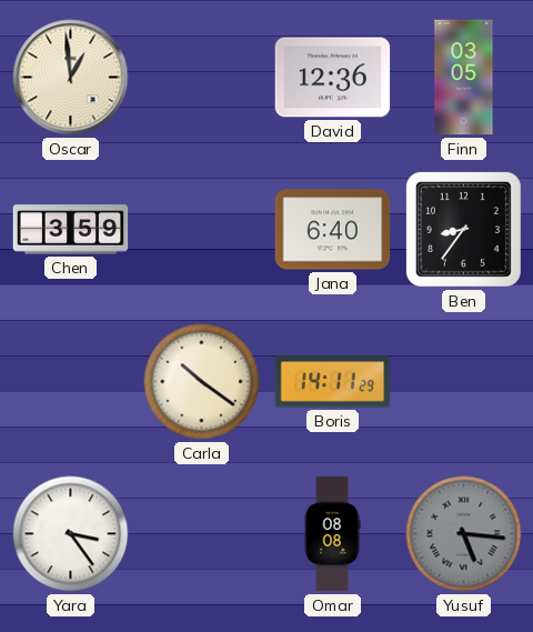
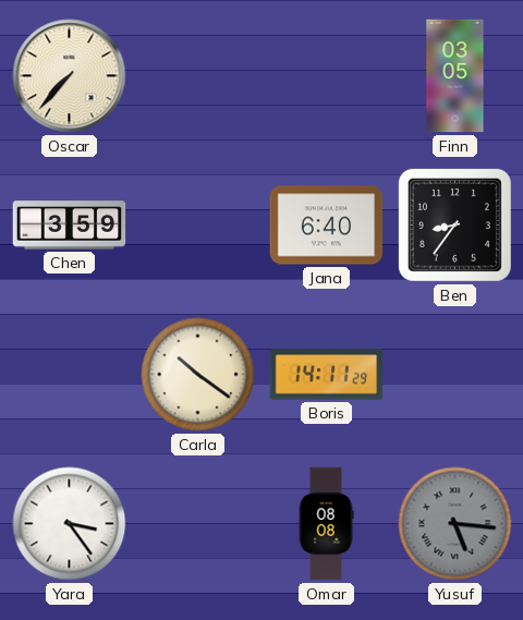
Oscar: 12:59 -> 7:37
David: 12:36 -> none
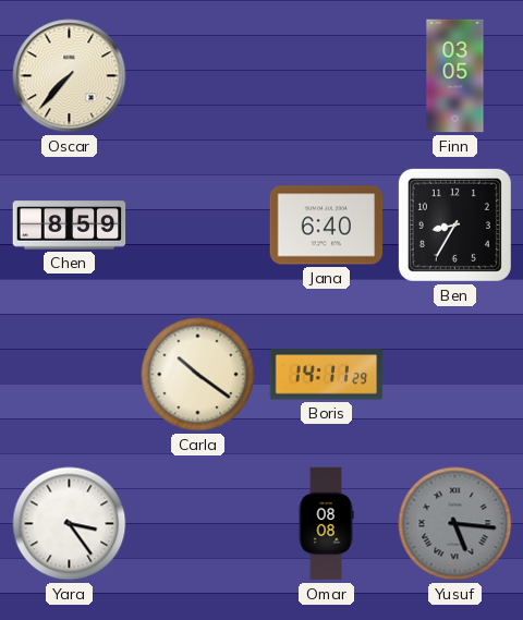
Chen: 3:59 -> 8:59
Ben: 8:36 -> 8:35
